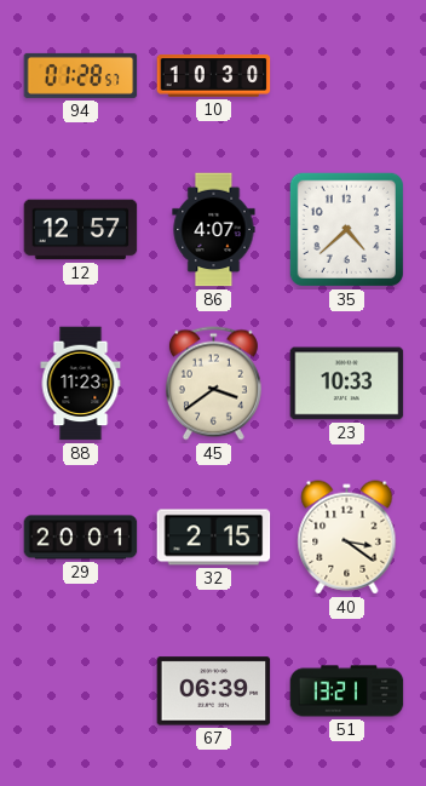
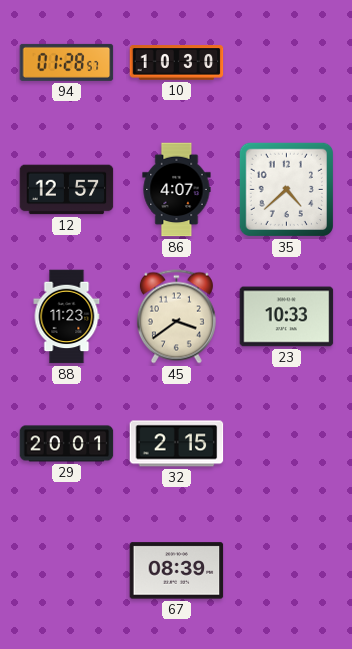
40: 3:21 -> none
67: 06:39 -> 08:39
51: 13:21 -> none
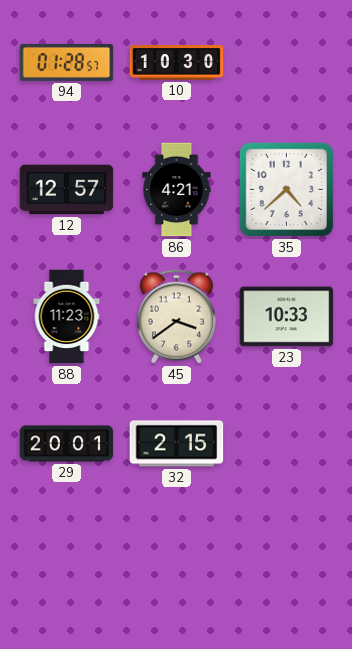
86: 4:07 -> 4:21
67: 08:39 -> none
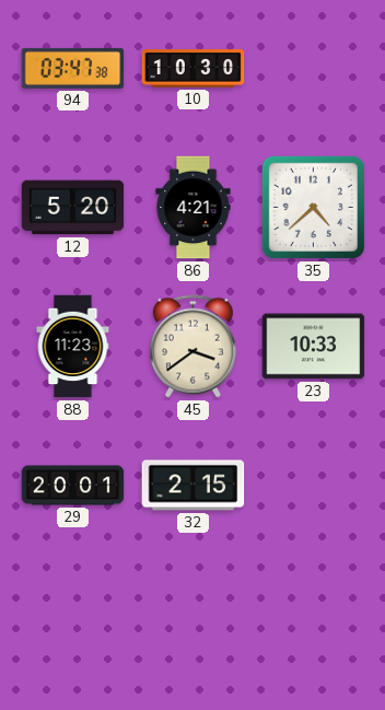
94: 01:28 -> 03:47
12: 12:57 -> 5:20
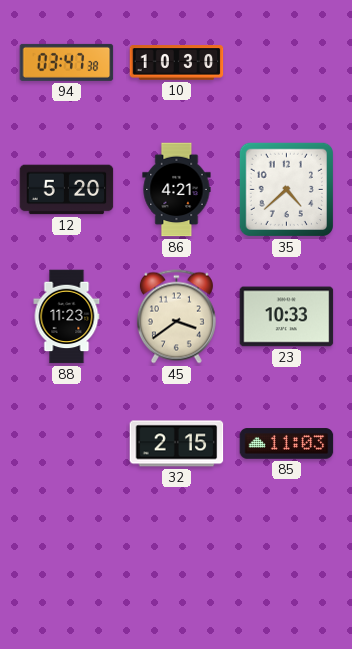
29: 20:01 -> none
85: none -> 11:03
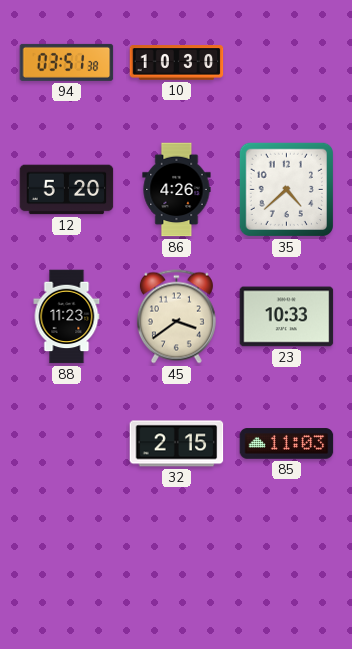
94: 03:47 -> 03:51
86: 4:21 -> 4:26
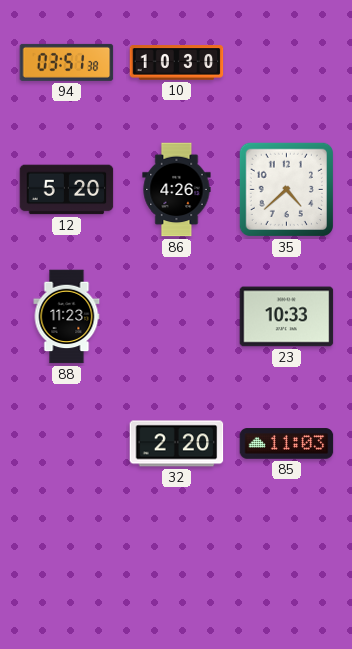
45: 3:39 -> none
32: 2:15 -> 2:20
